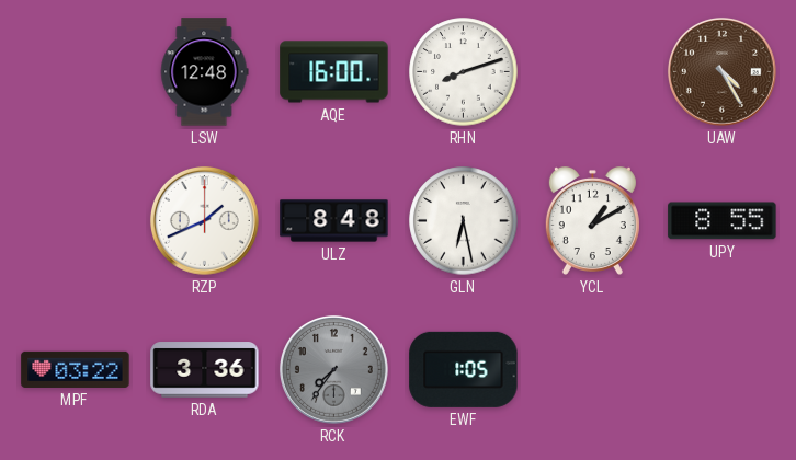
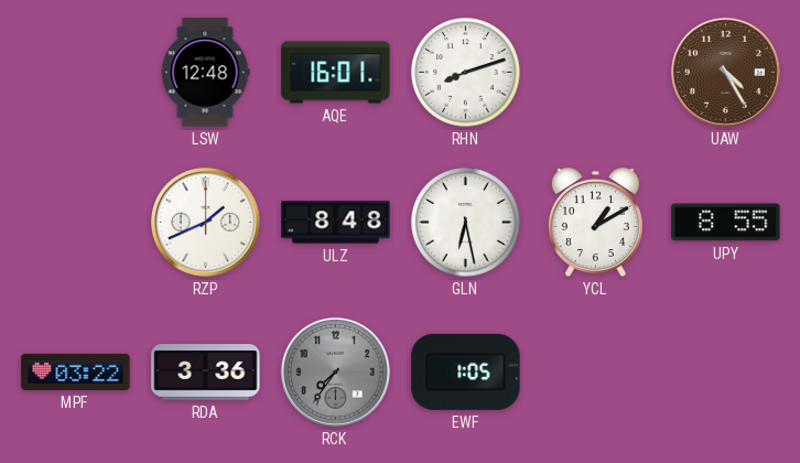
AQE: 16:00 -> 16:01
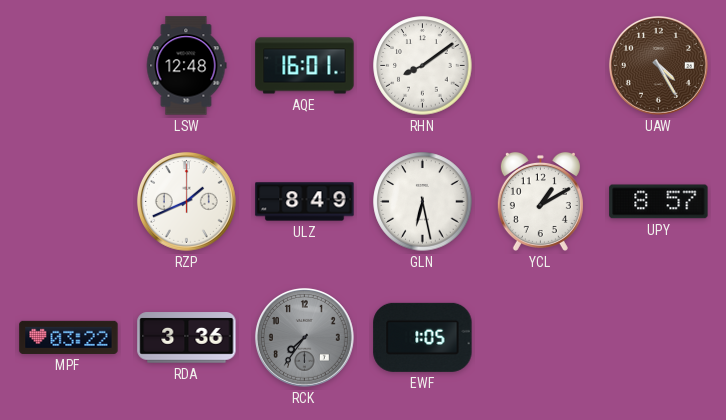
RHN: 8:12 -> 8:09
ULZ: 8:48 -> 8:49
UPY: 8:55 -> 8:57
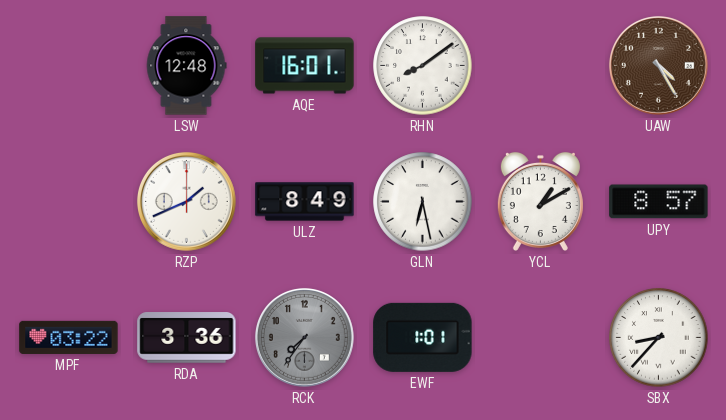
EWF: 1:05 -> 1:01
SBX: none -> 8:37
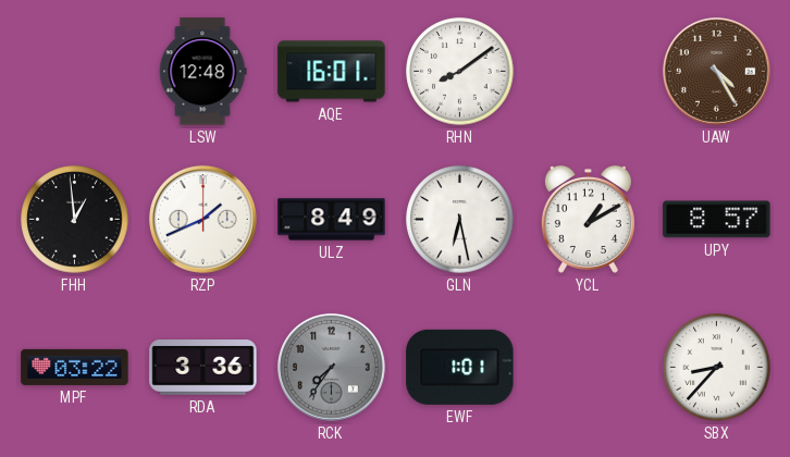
FHH: none -> 12:59
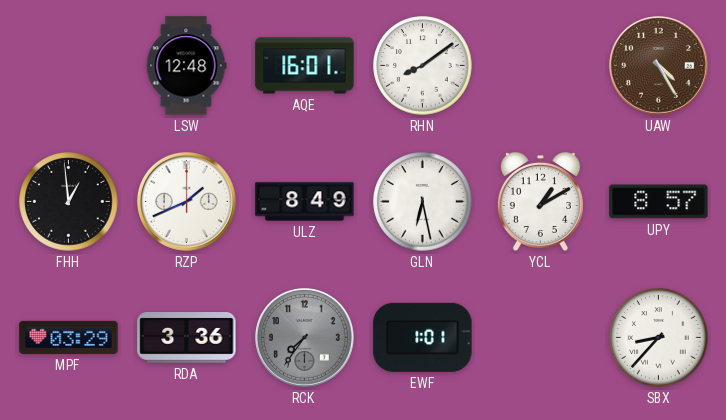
MPF: 03:22 -> 03:29
